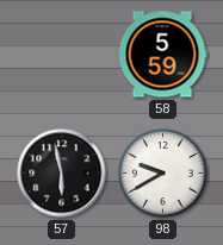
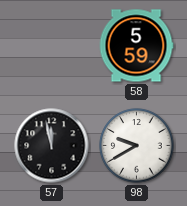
57: 5:58 -> 11:58
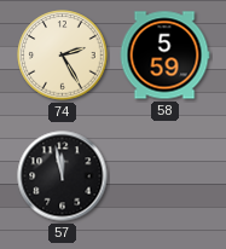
74: none -> 2:25
98: 9:40 -> none
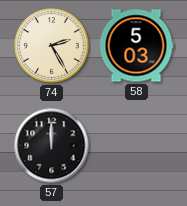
58: 5:59 -> 5:03
57: 11:58 -> 12:00
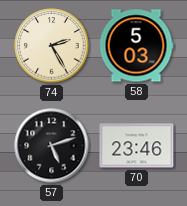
57: 12:00 -> 5:12
70: none -> 23:46
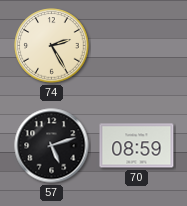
58: 5:03 -> none
70: 23:46 -> 08:59
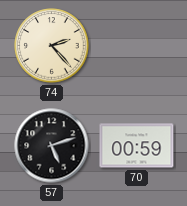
74: 2:25 -> 2:23
70: 08:59 -> 00:59
